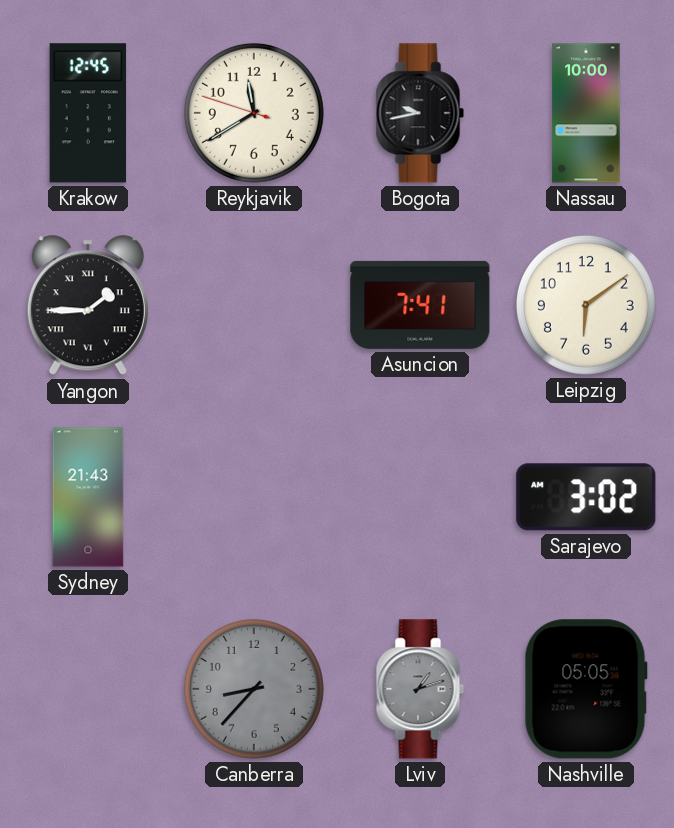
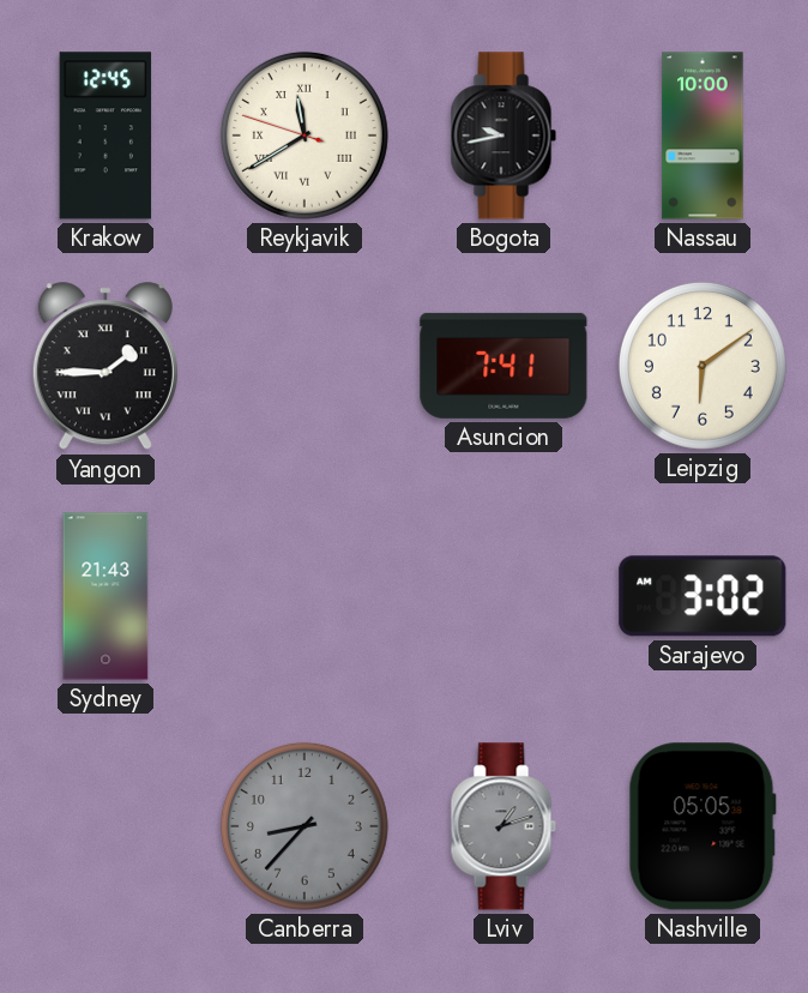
Reykjavik numerals: Arabic -> Roman
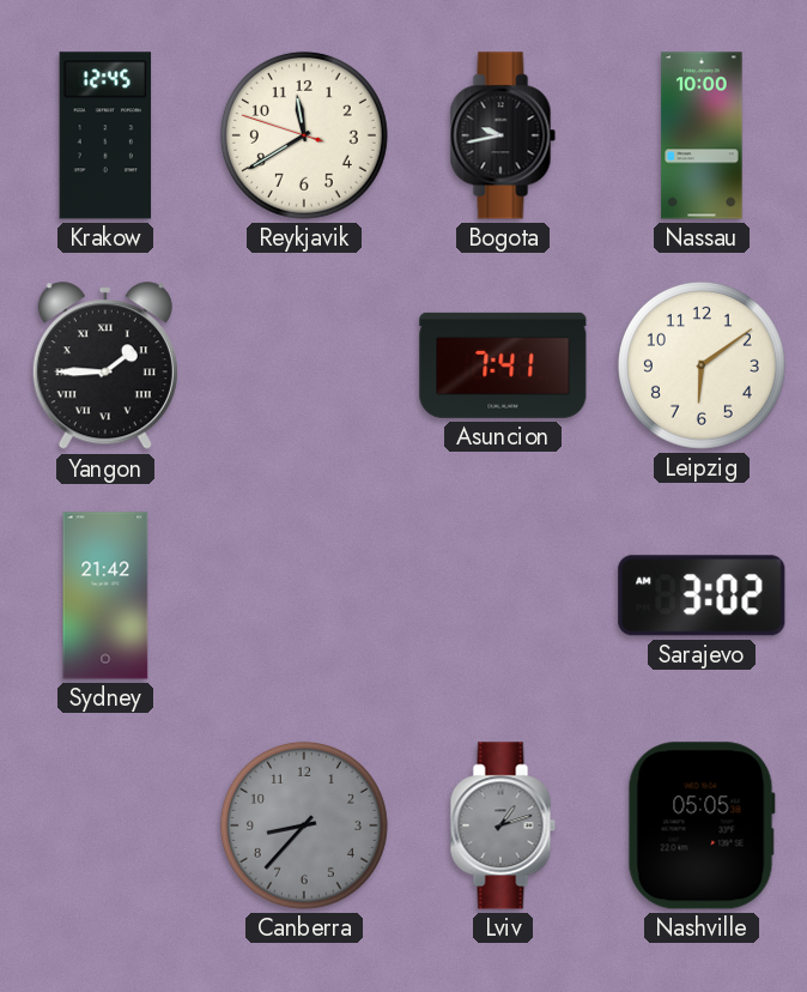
Reykjavik numerals: Roman -> Arabic
Sydney: 21:43 -> 21:42
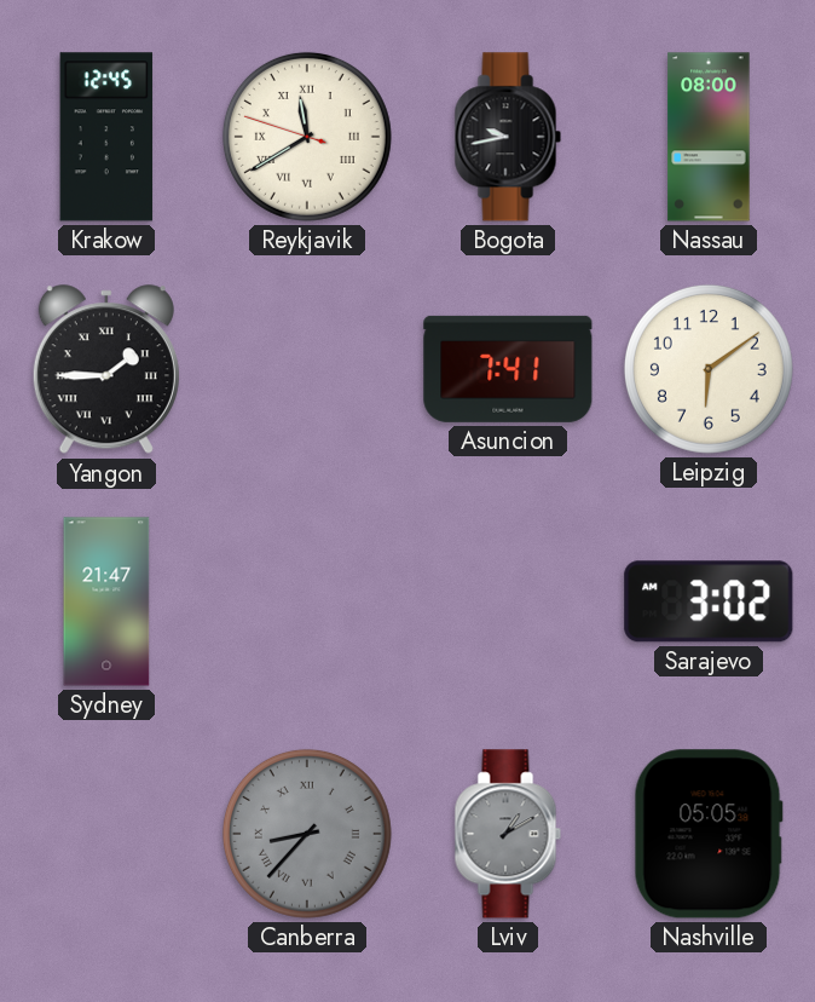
Reykjavik numerals: Arabic -> Roman
Nassau: 10:00 -> 08:00
Sydney: 21:42 -> 21:47
Canberra numerals: Arabic -> Roman
Lviv: 1:12 -> 1:10
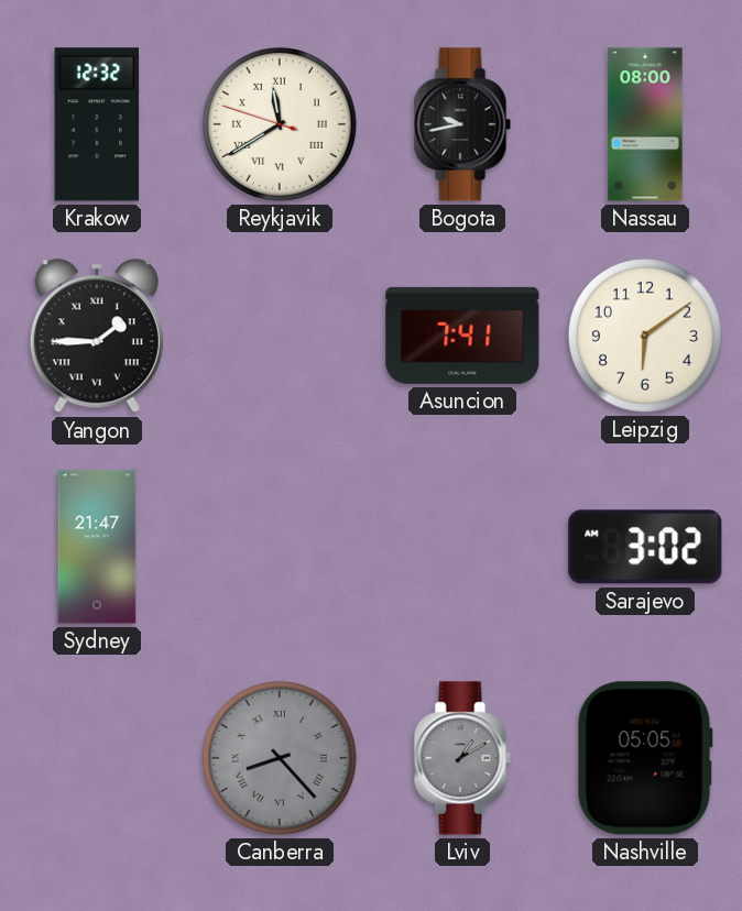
Krakow: 12:45 -> 12:32
Canberra: 8:37 -> 8:23
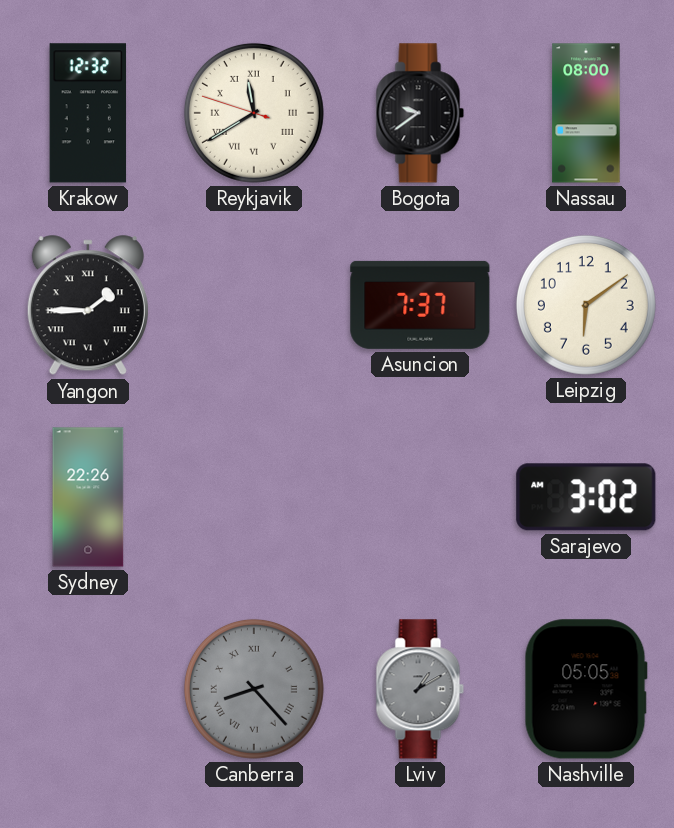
Bogota: 9:43 -> 9:39
Asuncion: 7:41 -> 7:37
Sydney: 21:47 -> 22:26
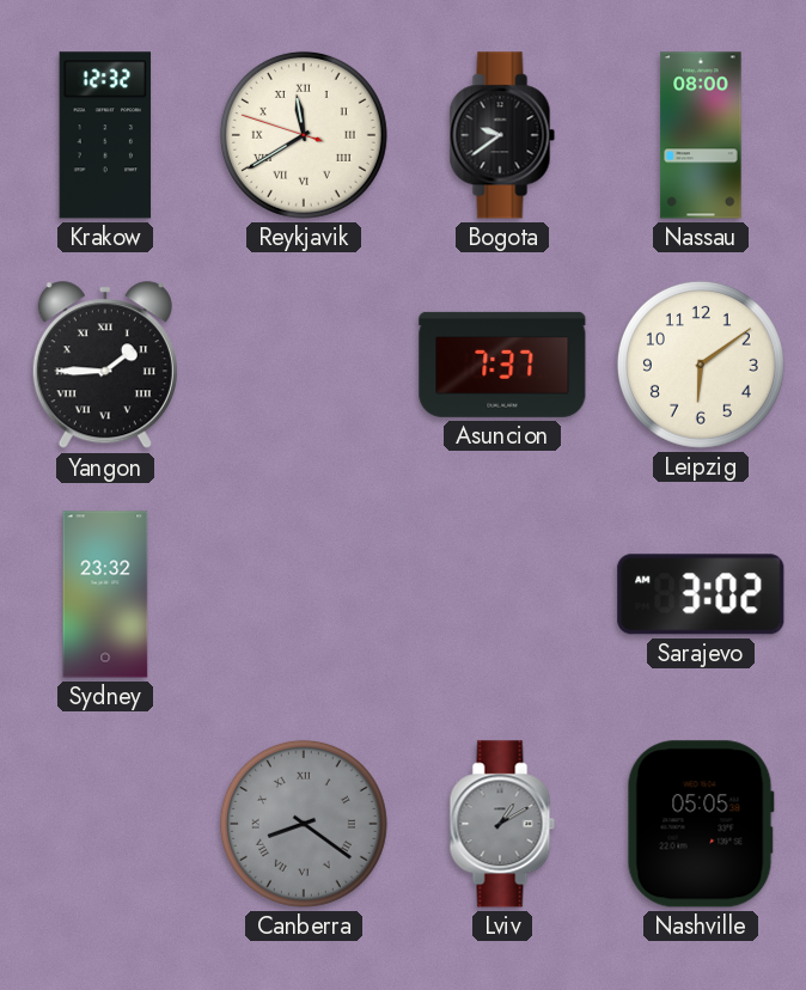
Sydney: 22:26 -> 23:32
Canberra: 8:23 -> 8:21
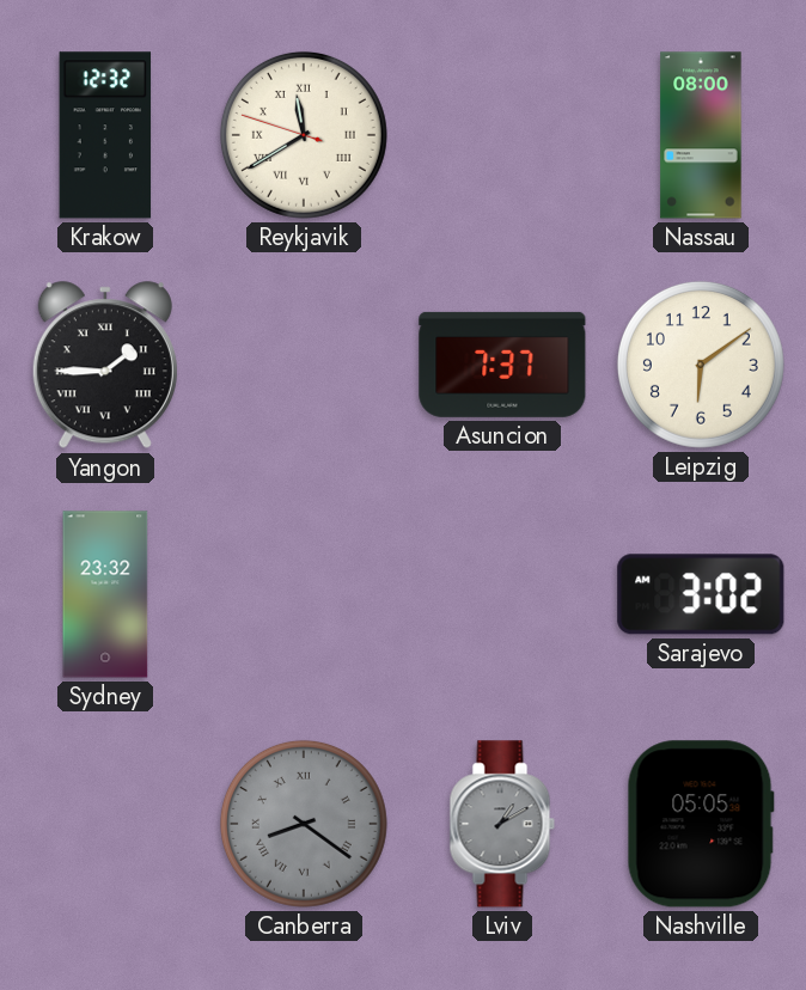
Bogota: 9:39 -> none
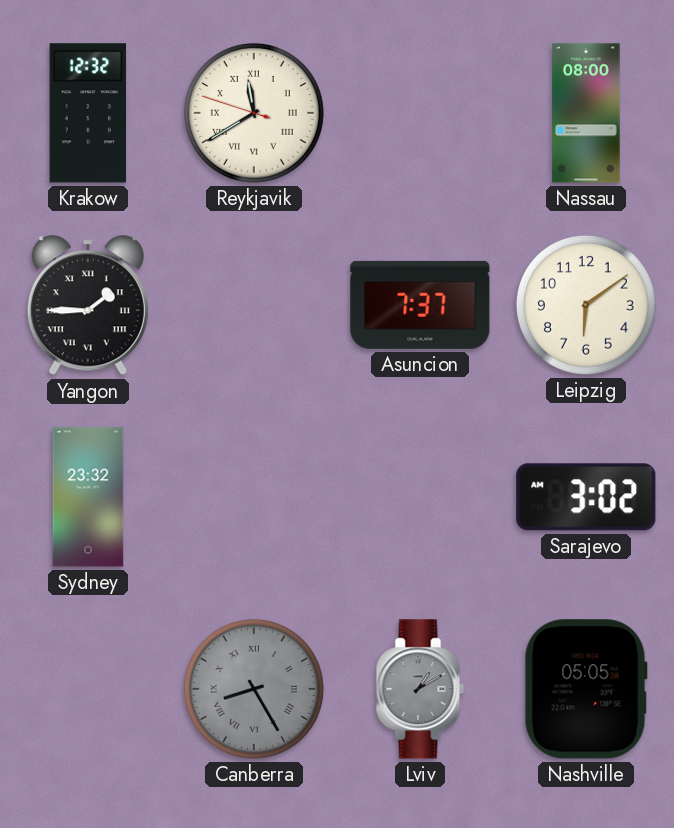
Canberra: 8:21 -> 8:25
